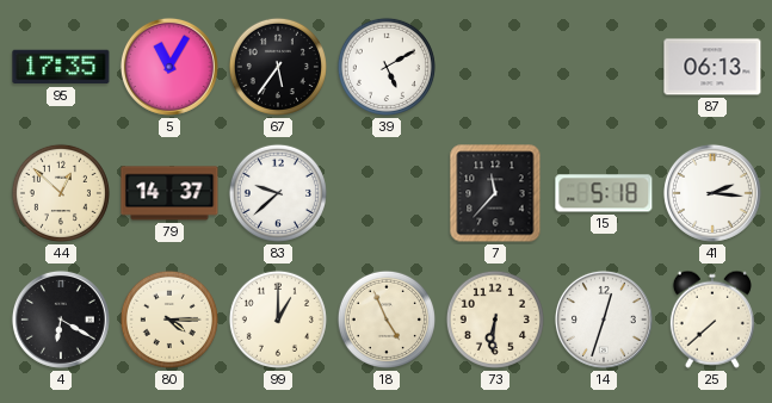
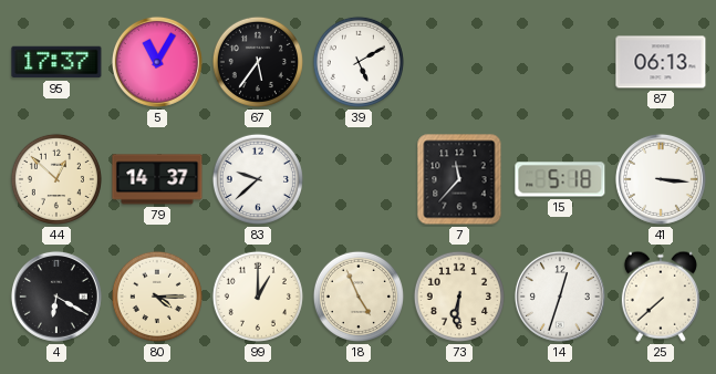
95: 17:35 -> 17:37
41: 2:16 -> 3:16
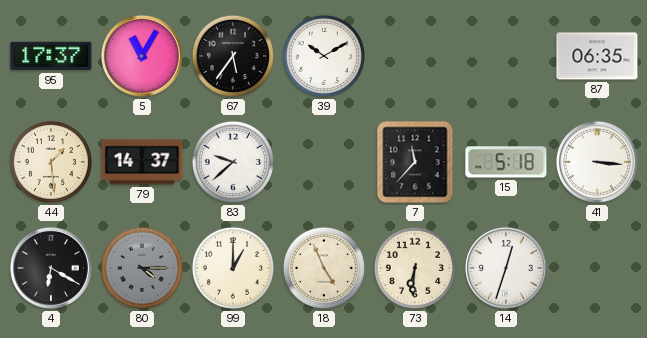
39: 5:10 -> 10:10
87: 06:13 -> 06:35
44: 12:52 -> 1:29
80 dial: cream -> grey
25: 7:38 -> none
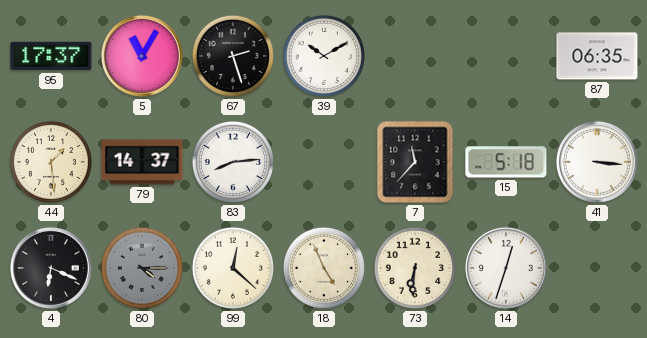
67: 5:36 -> 2:27
83: 9:38 -> 8:14
4: 6:20 -> 6:19
99: 1:00 -> 12:22
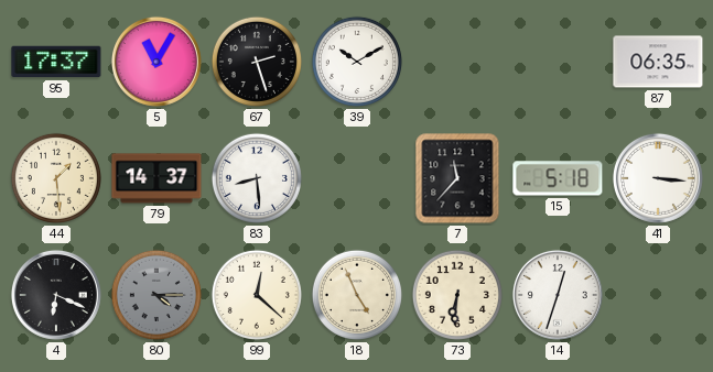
83: 8:14 -> 8:29
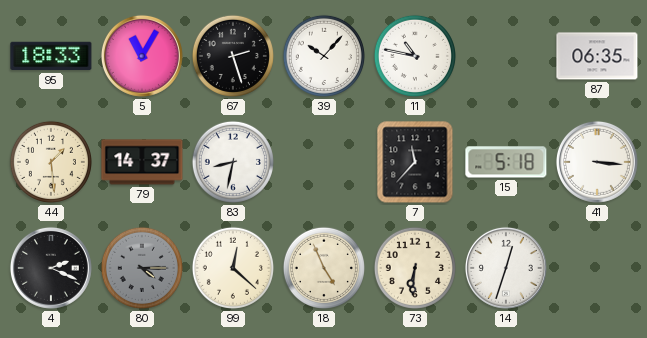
95: 17:37 -> 18:33
39: 10:10 -> 10:07
11: none -> 10:47
83: 8:29 -> 8:32
4: 6:19 -> 2:19
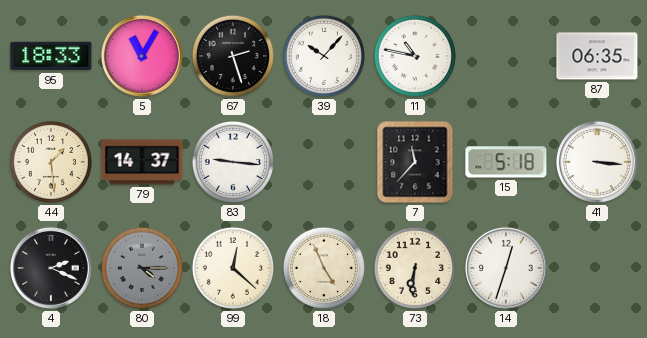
83: 8:32 -> 9:16
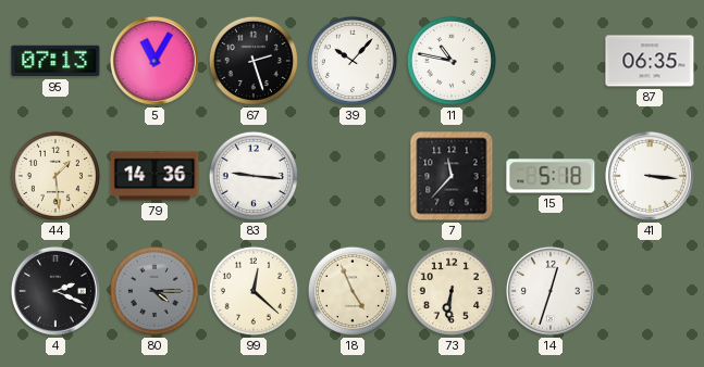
95: 18:33 -> 07:13
79: 14:37 -> 14:36
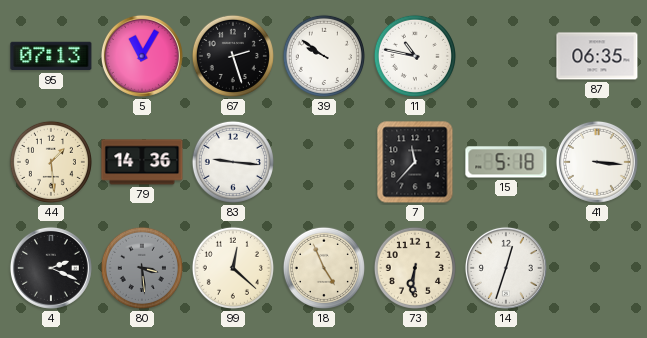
39: 10:07 -> 9:51
80: 4:15 -> 3:29
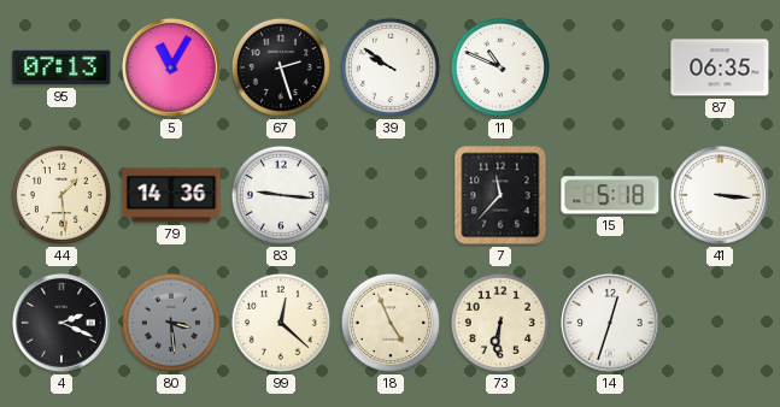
11: 10:47 -> 10:49
